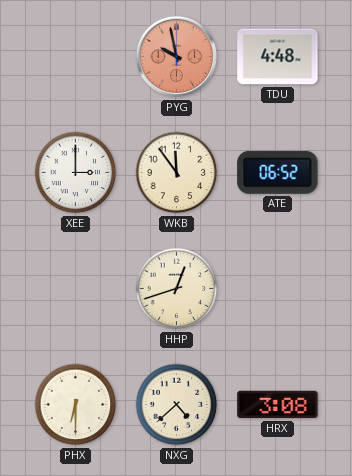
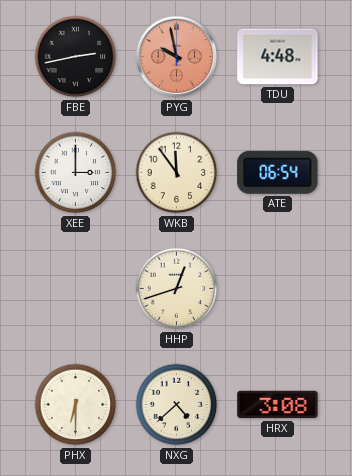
FBE: none -> 2:43
ATE: 06:52 -> 06:54
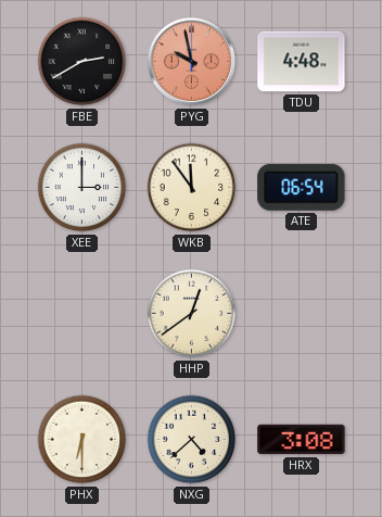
FBE: 2:43 -> 2:40
HHP: 12:42 -> 12:39
